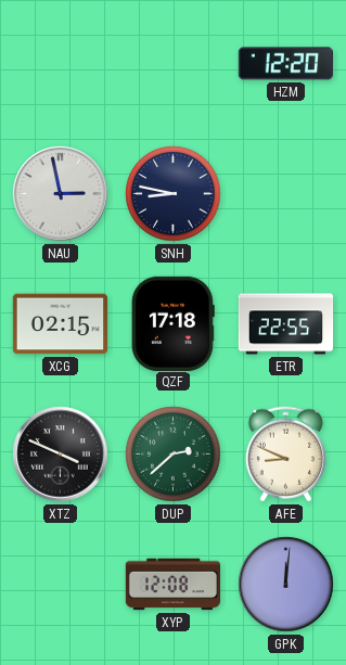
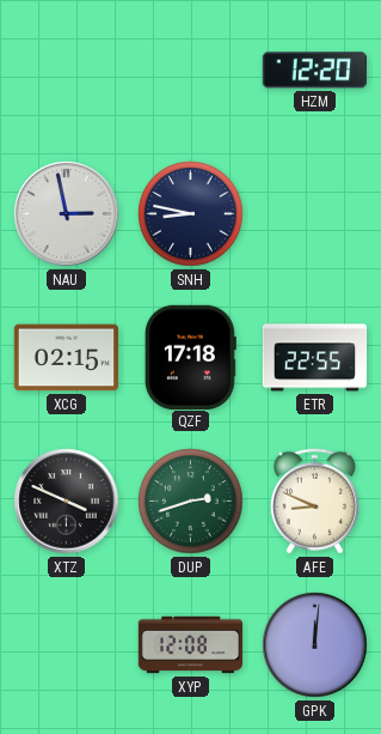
DUP: 2:38 -> 2:42
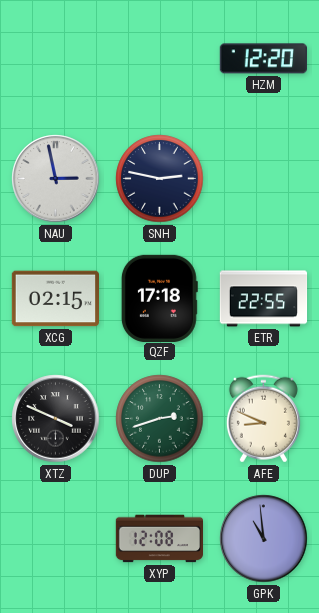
SNH: 8:47 -> 2:47
GPK: 12:01 -> 10:59
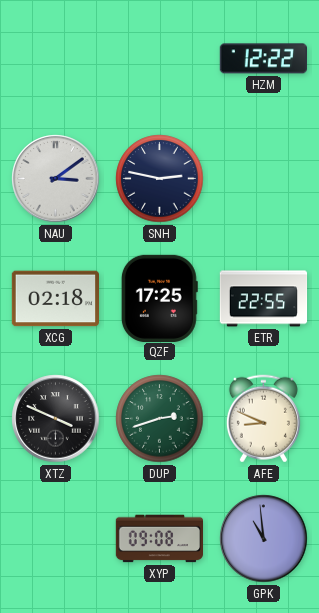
HZM: 12:20 -> 12:22
NAU: 2:58 -> 3:09
XCG: 02:15 -> 02:18
QZF: 17:18 -> 17:25
XYP: 12:08 -> 09:08
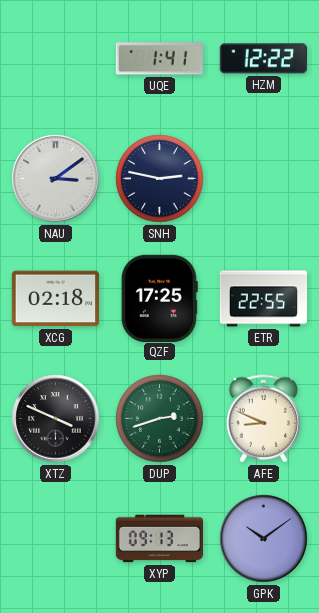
UQE: none -> 1:41
XYP: 09:08 -> 09:13
GPK: 10:59 -> 10:09
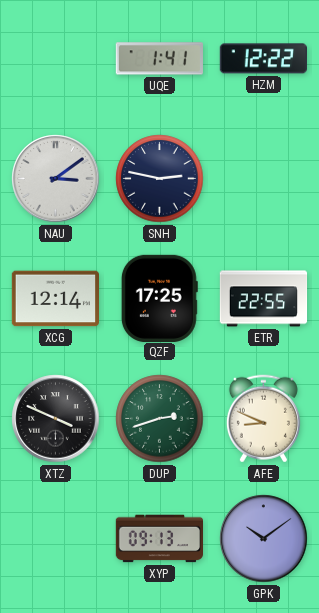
XCG: 02:18 -> 12:14
